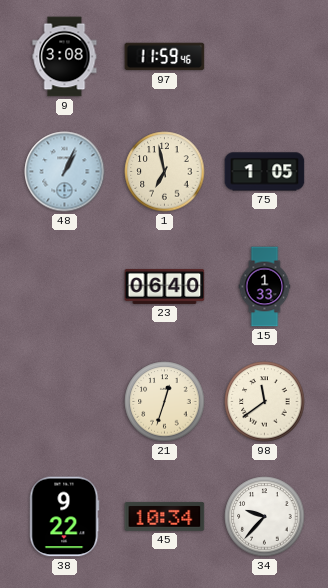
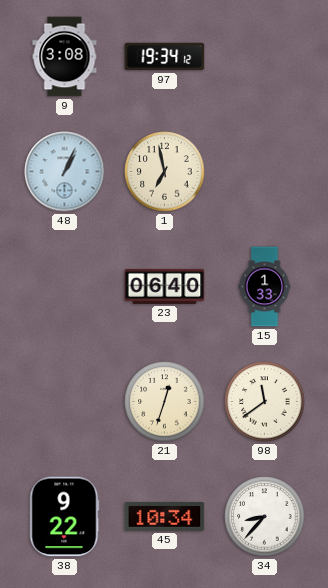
97: 11:59 -> 19:34
75: 1:05 -> none
34: 9:37 -> 8:37
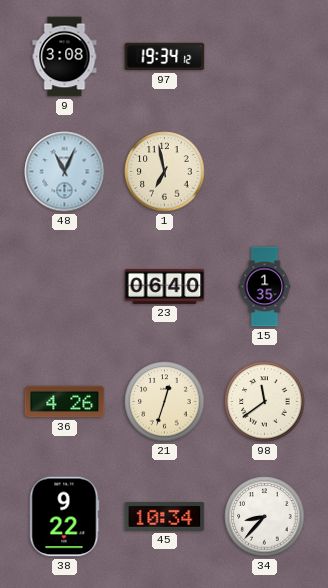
48: 1:04 -> 11:04
15: 1:33 -> 1:35
36: none -> 4:26
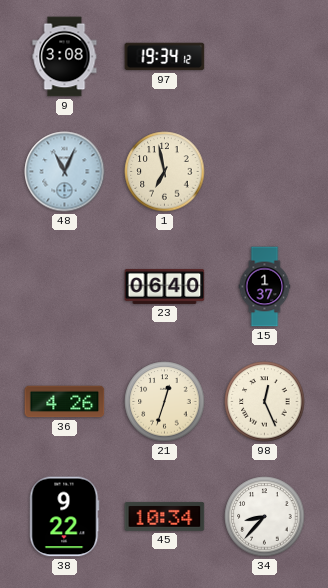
15: 1:35 -> 1:37
98: 11:39 -> 12:26
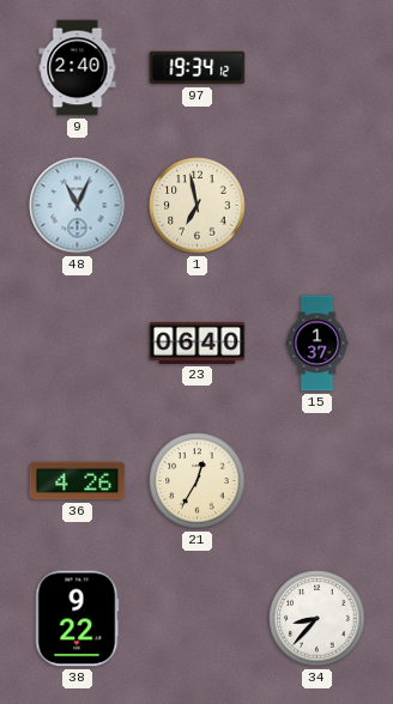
9: 3:08 -> 2:40
21: 12:33 -> 12:35
98: 12:26 -> none
45: 10:34 -> none
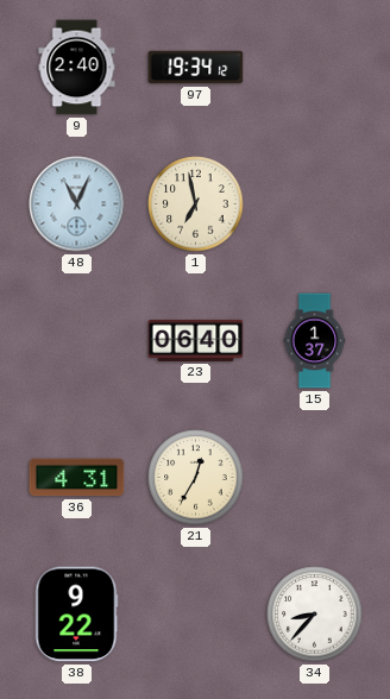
36: 4:26 -> 4:31
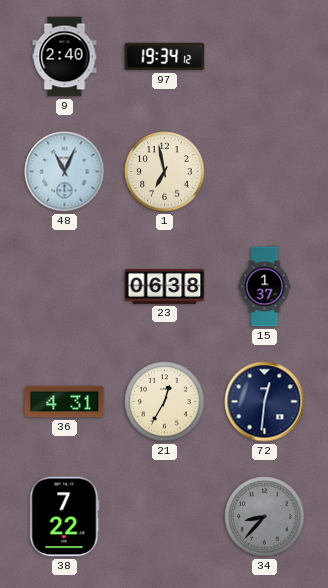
23: 06:40 -> 06:38
72: none -> 12:31
38: 9:22 -> 7:22
34 dial: white -> grey
